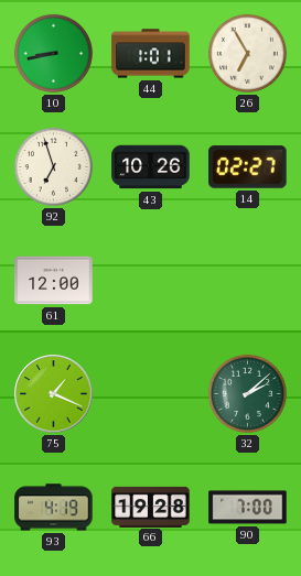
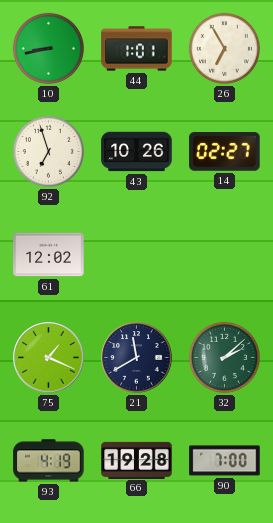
61: 12:00 -> 12:02
21: none -> 11:40
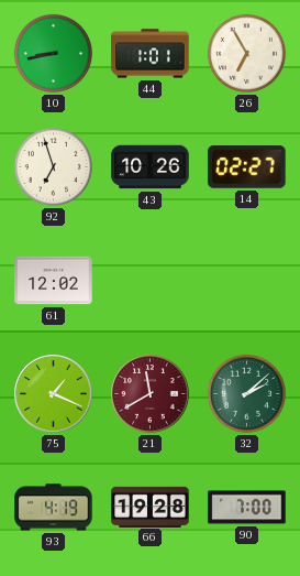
21 dial: navy -> burgundy
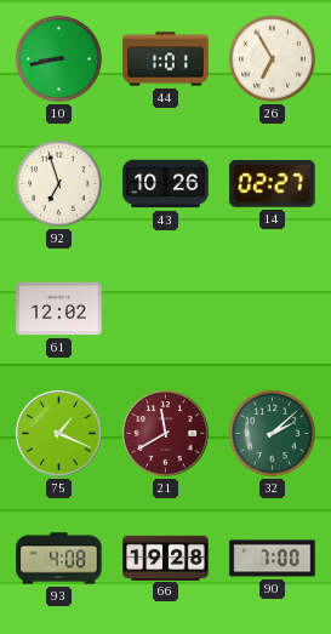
93: 4:19 -> 4:08
